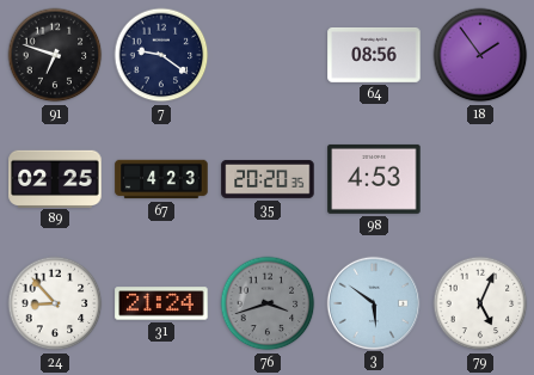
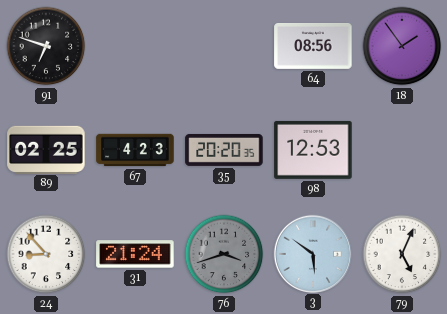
7: 9:21 -> none
98: 4:53 -> 12:53
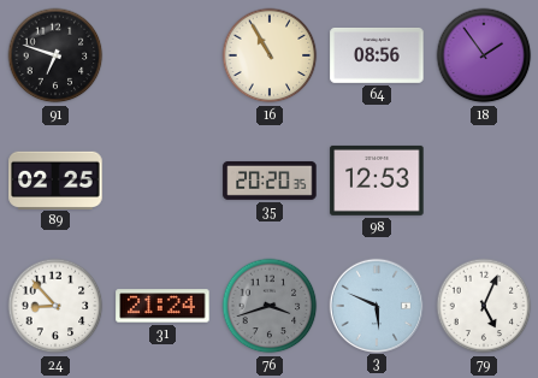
16: none -> 10:55
67: 4:23 -> none
3: 5:51 -> 5:49
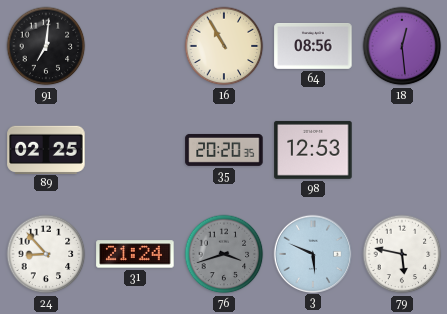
91: 6:48 -> 7:01
18: 1:54 -> 12:29
79: 5:04 -> 5:47
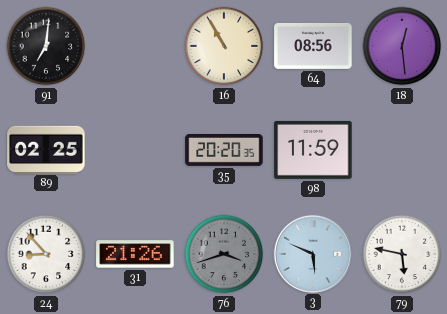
98: 12:53 -> 11:59
31: 21:24 -> 21:26
